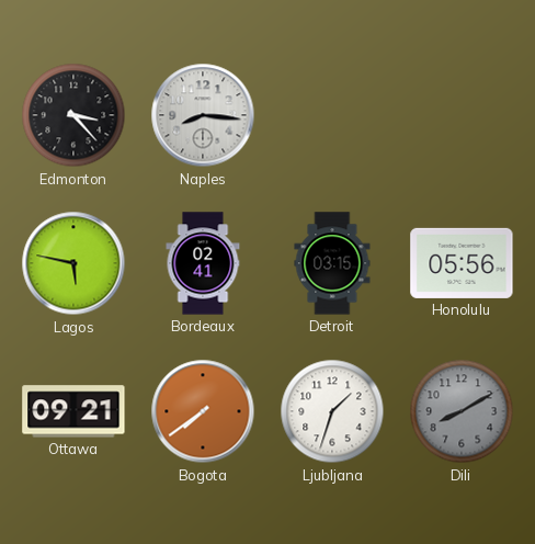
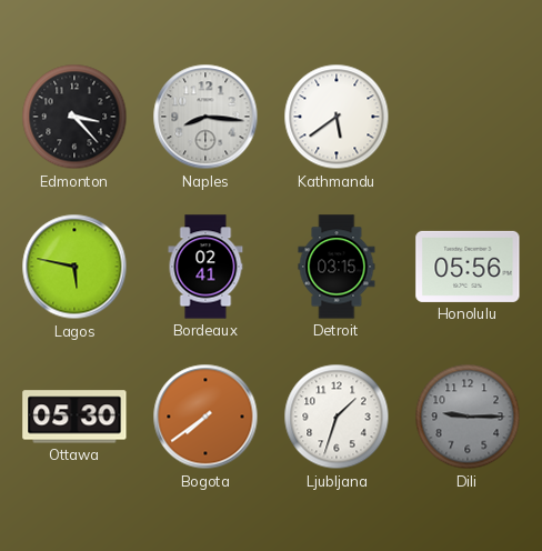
Kathmandu: none -> 5:39
Ottawa: 09:21 -> 05:30
Dili: 8:10 -> 9:15
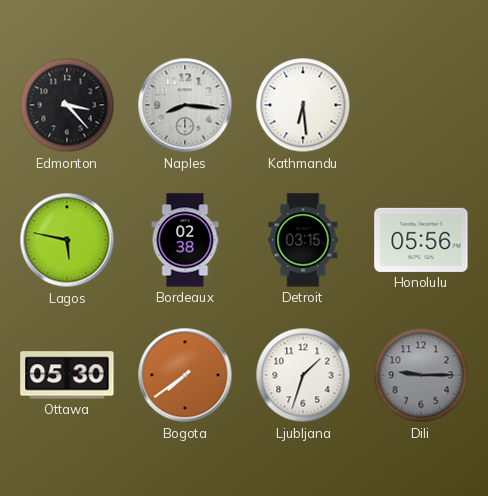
Kathmandu: 5:39 -> 6:29
Bordeaux: 02:41 -> 02:38
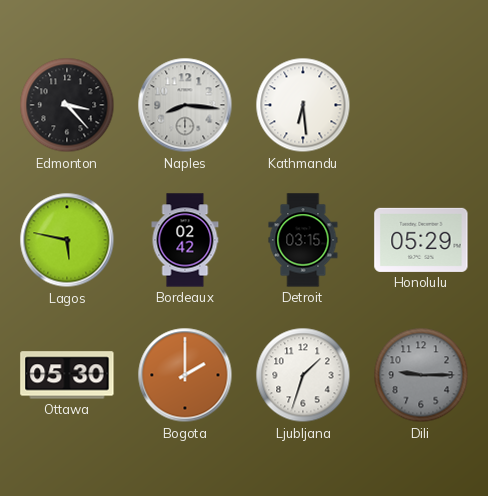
Bordeaux: 02:38 -> 02:42
Honolulu: 05:56 -> 05:29
Bogota: 7:39 -> 2:00
